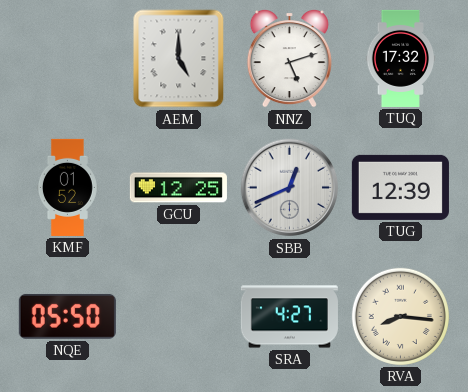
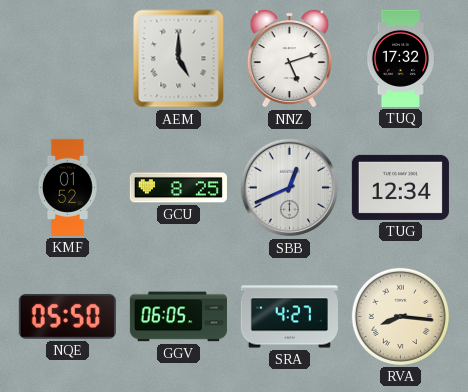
GCU: 12:25 -> 8:25
TUG: 12:39 -> 12:34
GGV: none -> 06:05
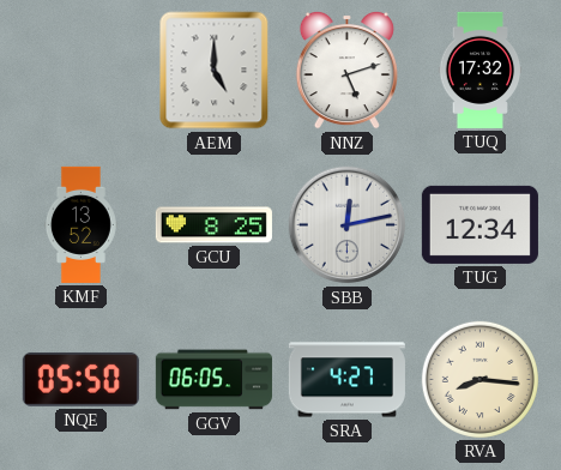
KMF: 01:52 -> 13:52
SBB: 12:41 -> 12:13
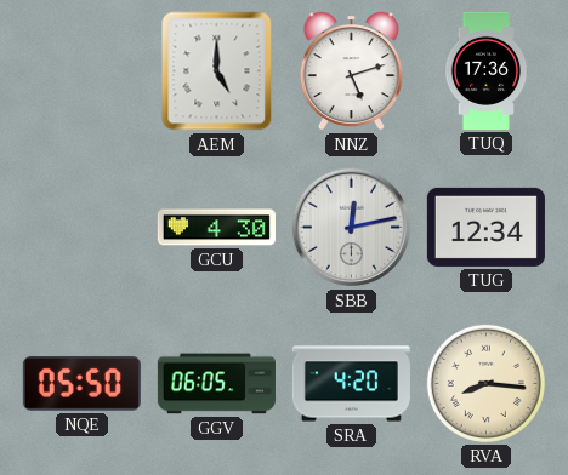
TUQ: 17:32 -> 17:36
KMF: 13:52 -> none
GCU: 8:25 -> 4:30
SRA: 4:27 -> 4:20
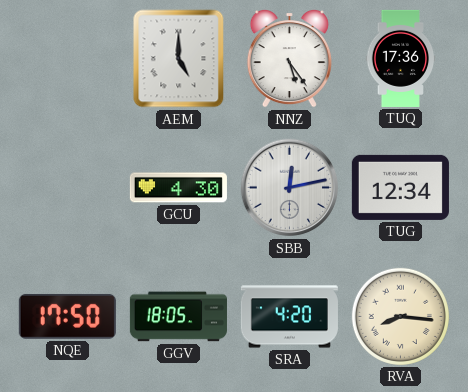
NNZ: 5:12 -> 5:24
NQE: 05:50 -> 17:50
GGV: 06:05 -> 18:05
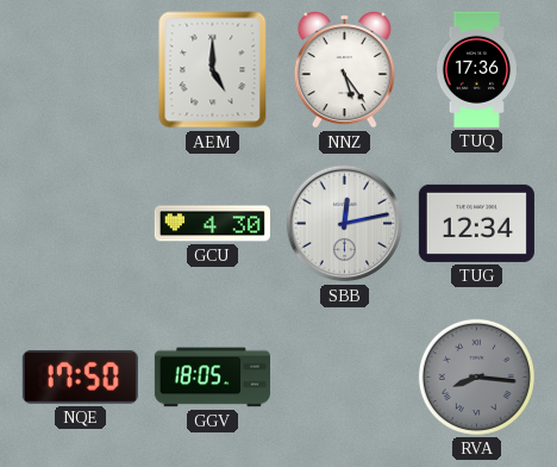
SRA: 4:20 -> none
RVA dial: cream -> grey
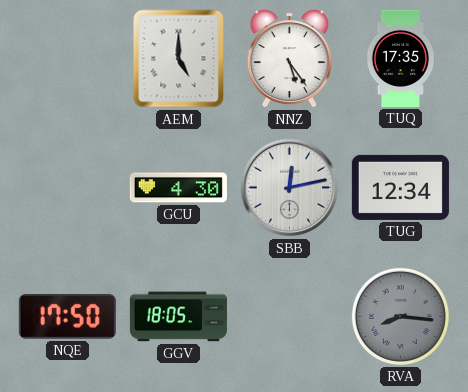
TUQ: 17:36 -> 17:35
